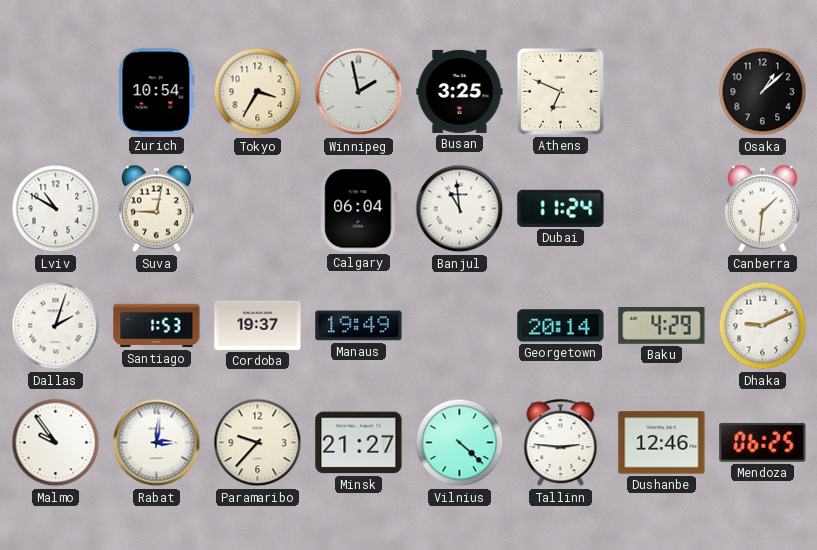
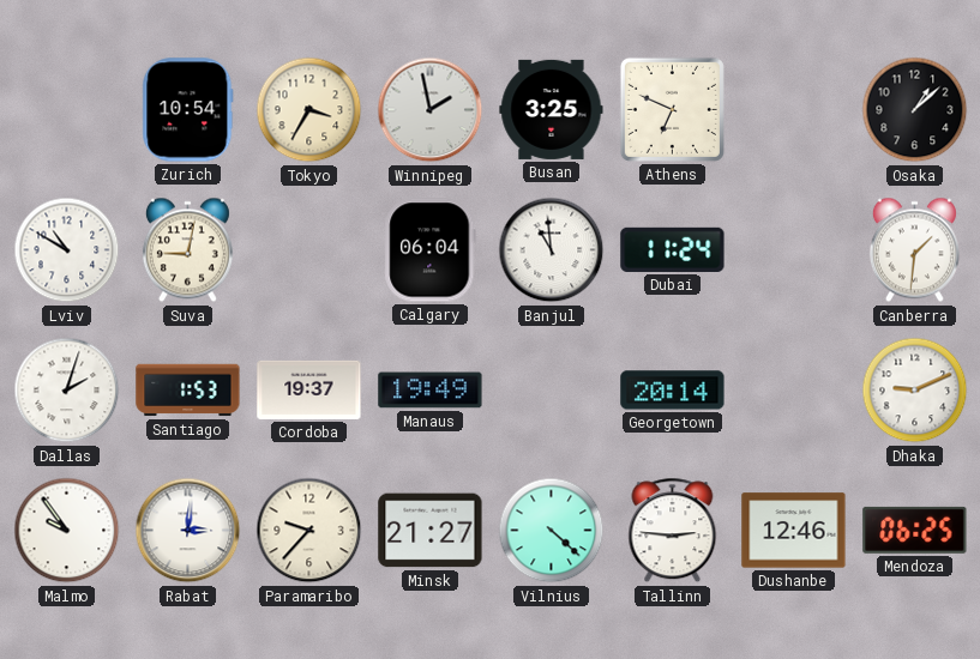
Baku: 4:29 -> none
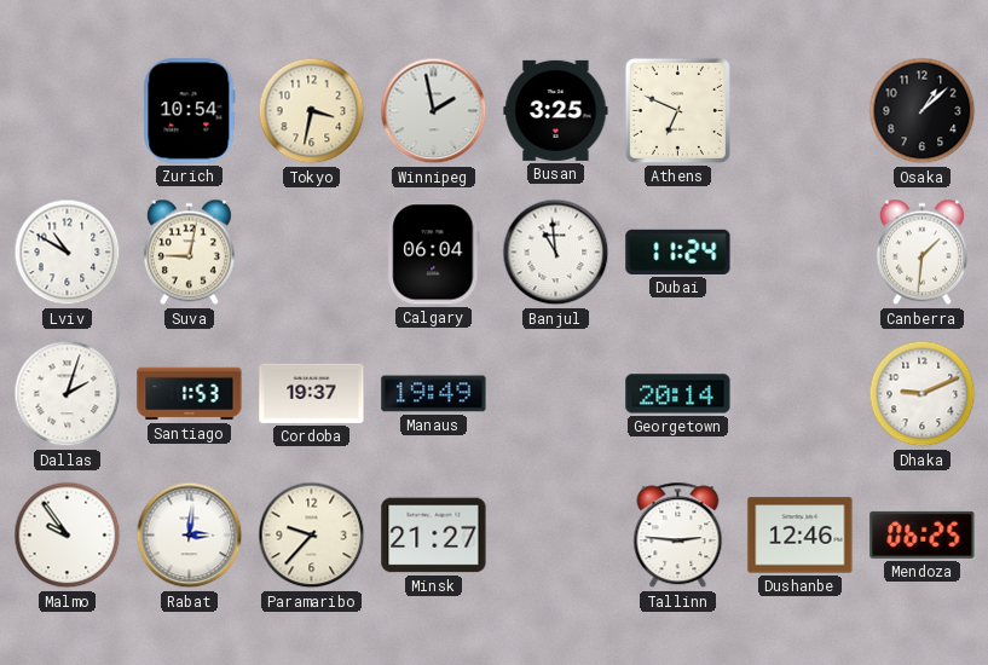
Tokyo: 3:35 -> 3:32
Vilnius: 4:22 -> none
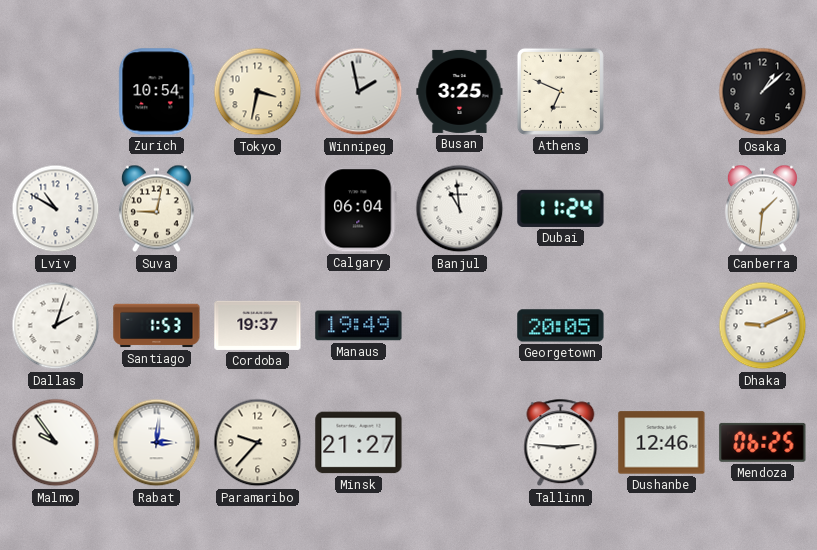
Georgetown: 20:14 -> 20:05
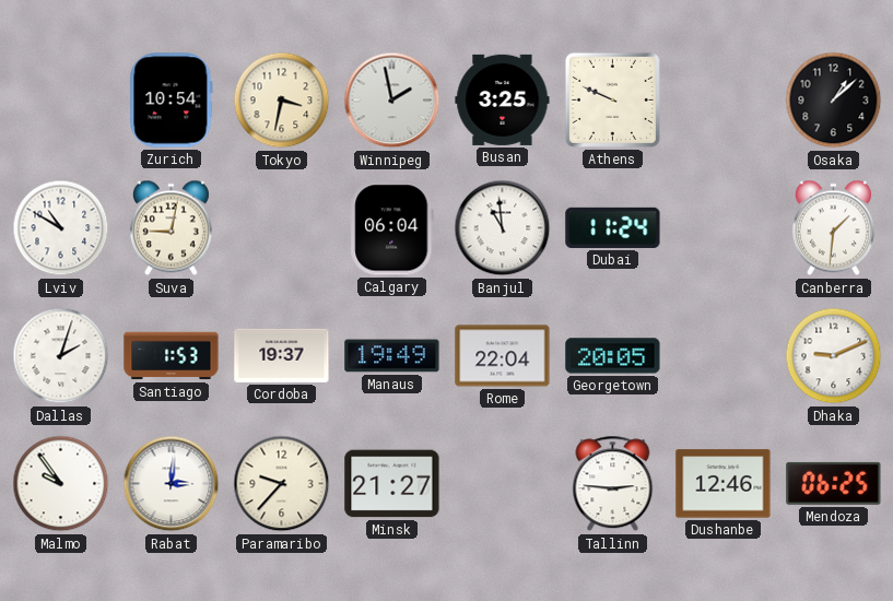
Athens: 6:49 -> 9:49
Rome: none -> 22:04
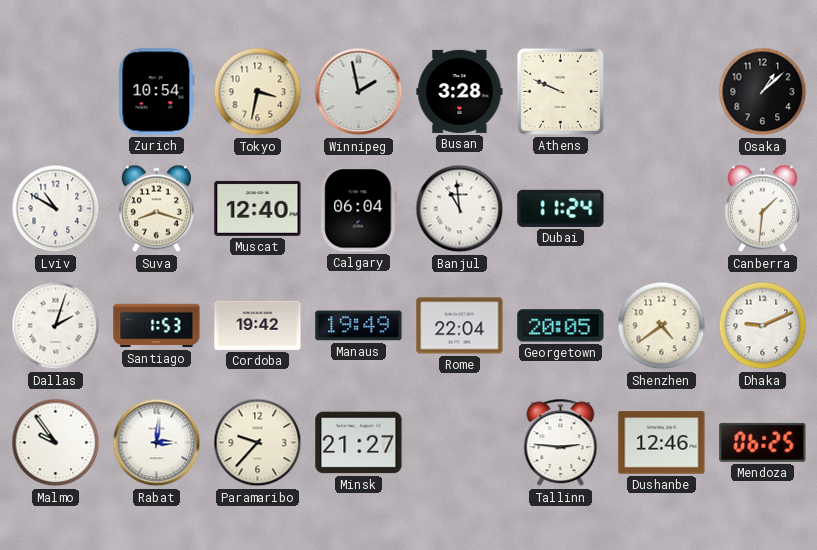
Busan: 3:25 -> 3:28
Suva: 9:02 -> 8:18
Muscat: none -> 12:40
Cordoba: 19:37 -> 19:42
Shenzhen: none -> 4:39
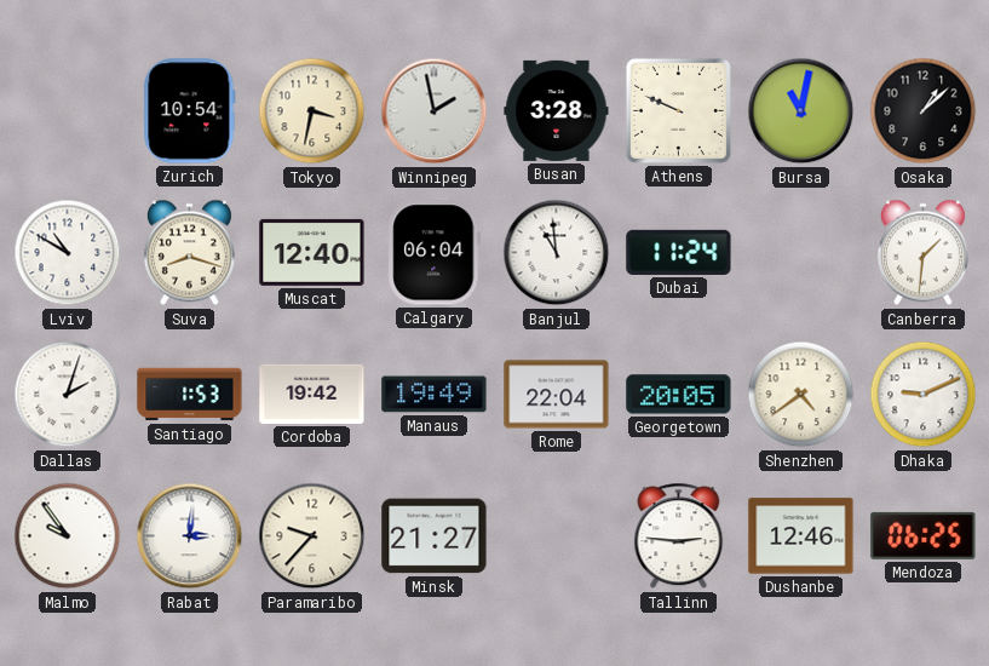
Bursa: none -> 11:02
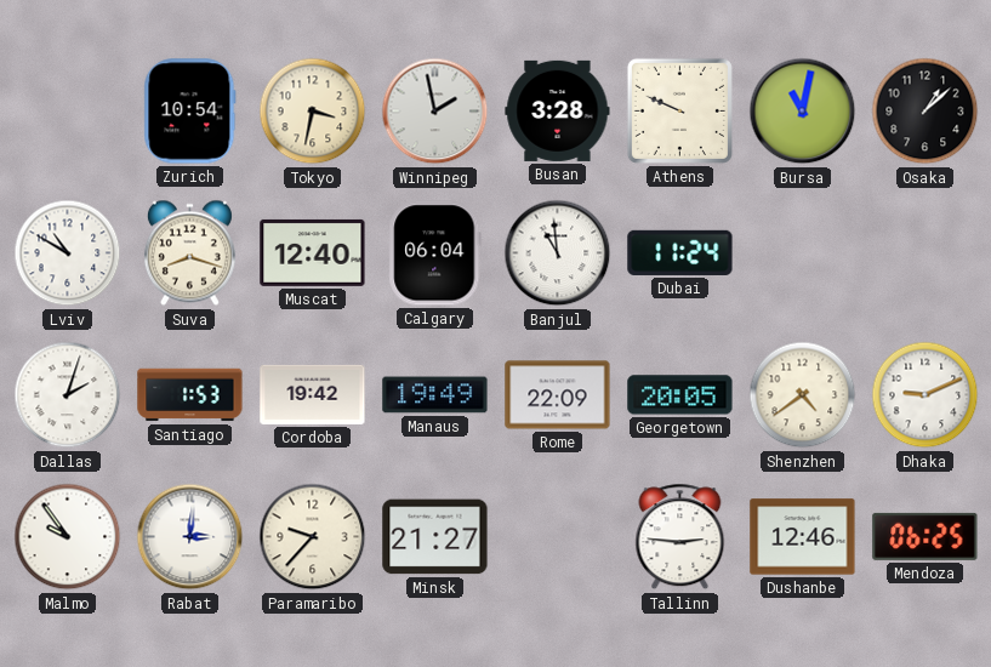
Canberra: 1:31 -> none
Rome: 22:04 -> 22:09
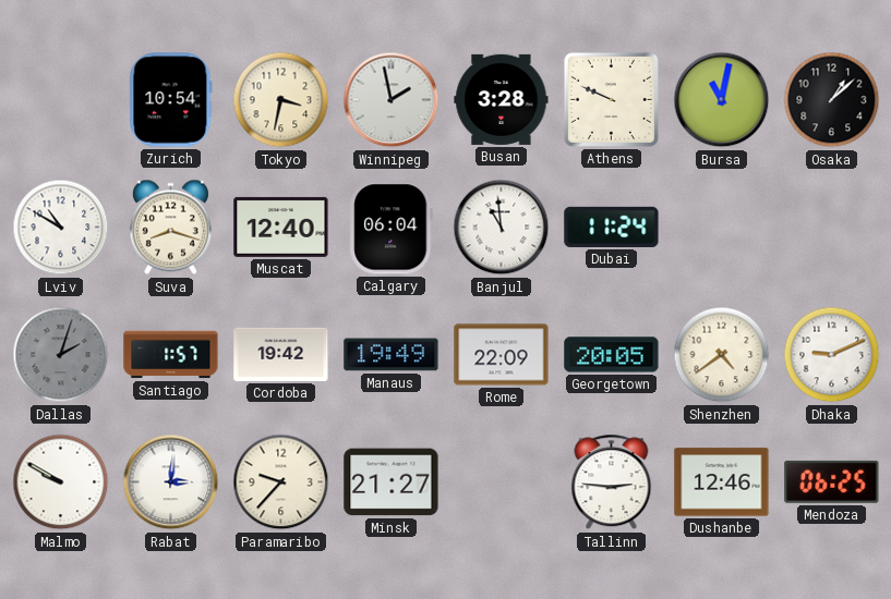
Dallas dial: white -> grey
Santiago: 1:53 -> 1:57
Malmo: 9:54 -> 9:50
